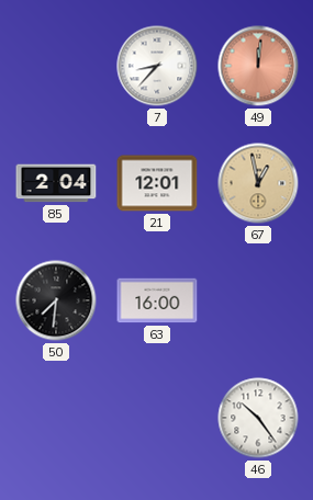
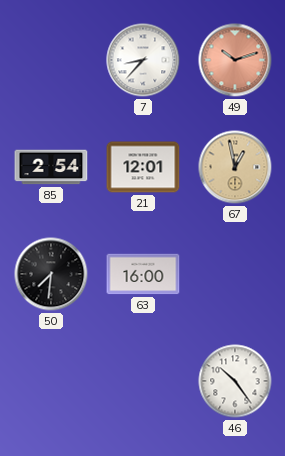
49: 12:01 -> 10:12
85: 2:04 -> 2:54
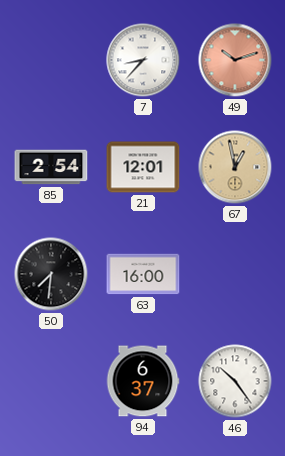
94: none -> 6:37
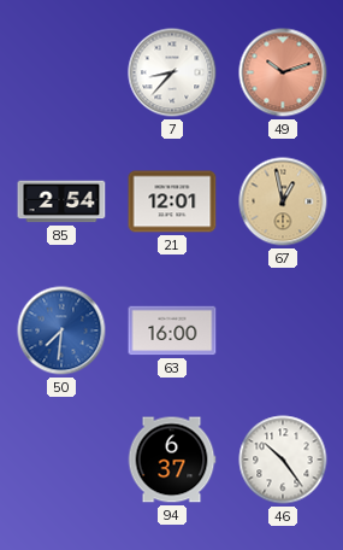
50 dial: black -> blue
